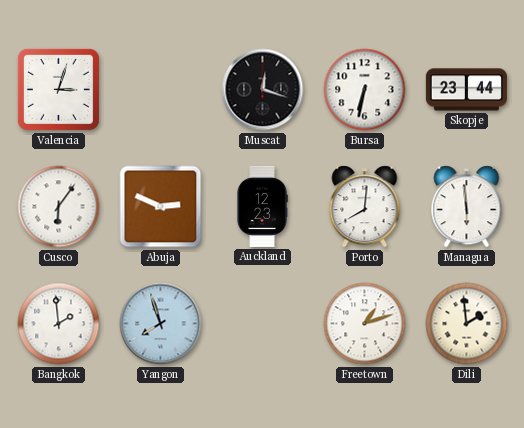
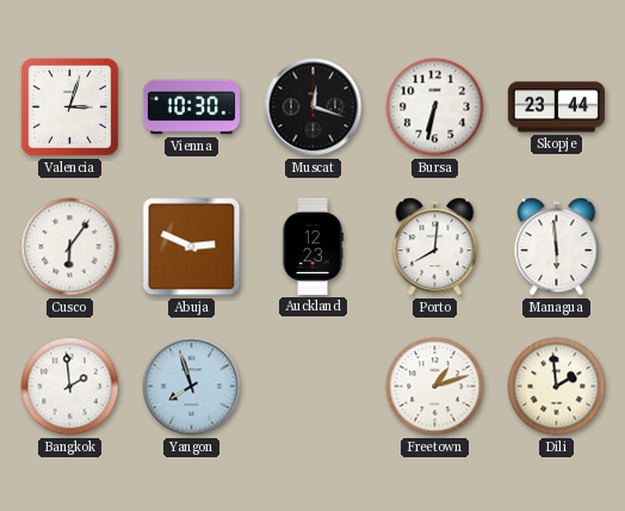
Vienna: none -> 10:30
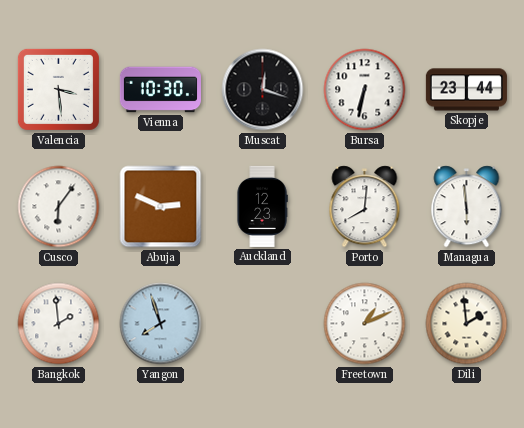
Valencia: 3:03 -> 3:29
Freetown: 1:12 -> 1:11
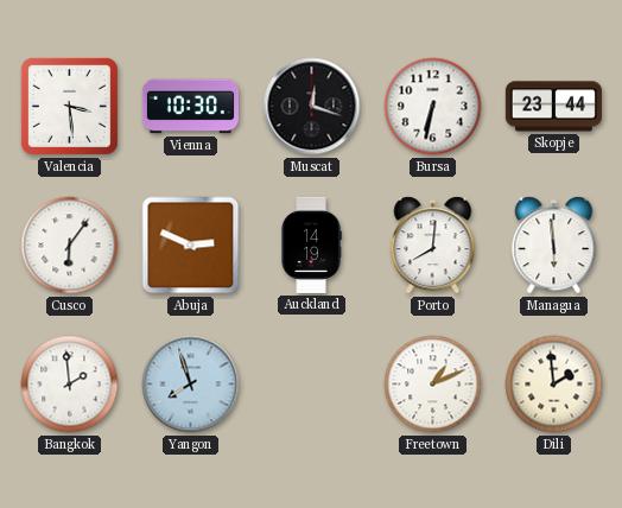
Auckland: 12:23 -> 14:19
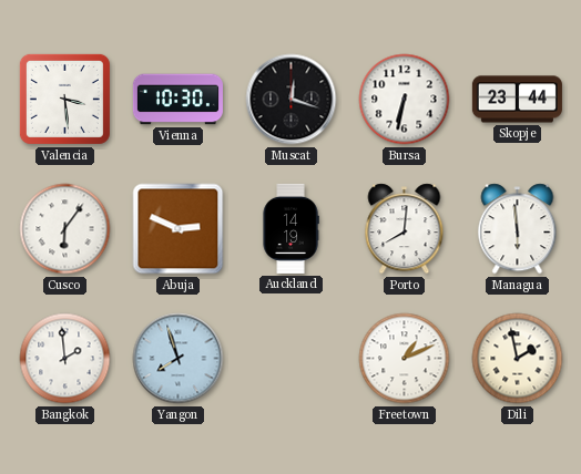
Dili: 1:59 -> 1:58
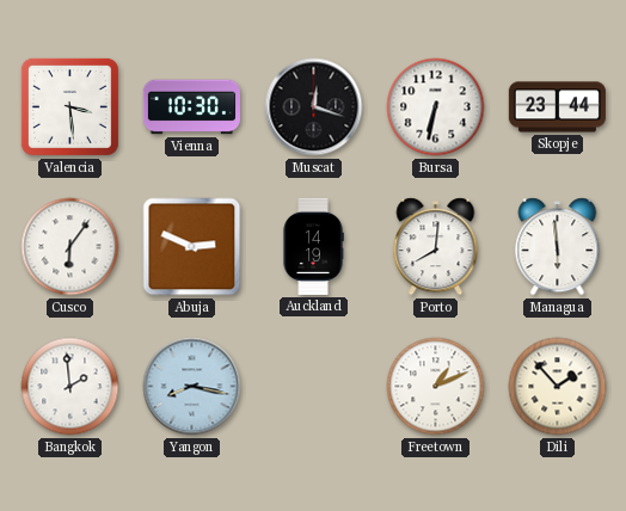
Yangon: 7:57 -> 8:17
Dili: 1:58 -> 1:53
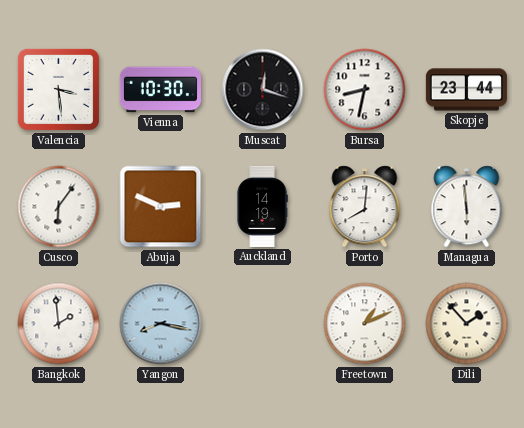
Bursa: 6:32 -> 8:32
